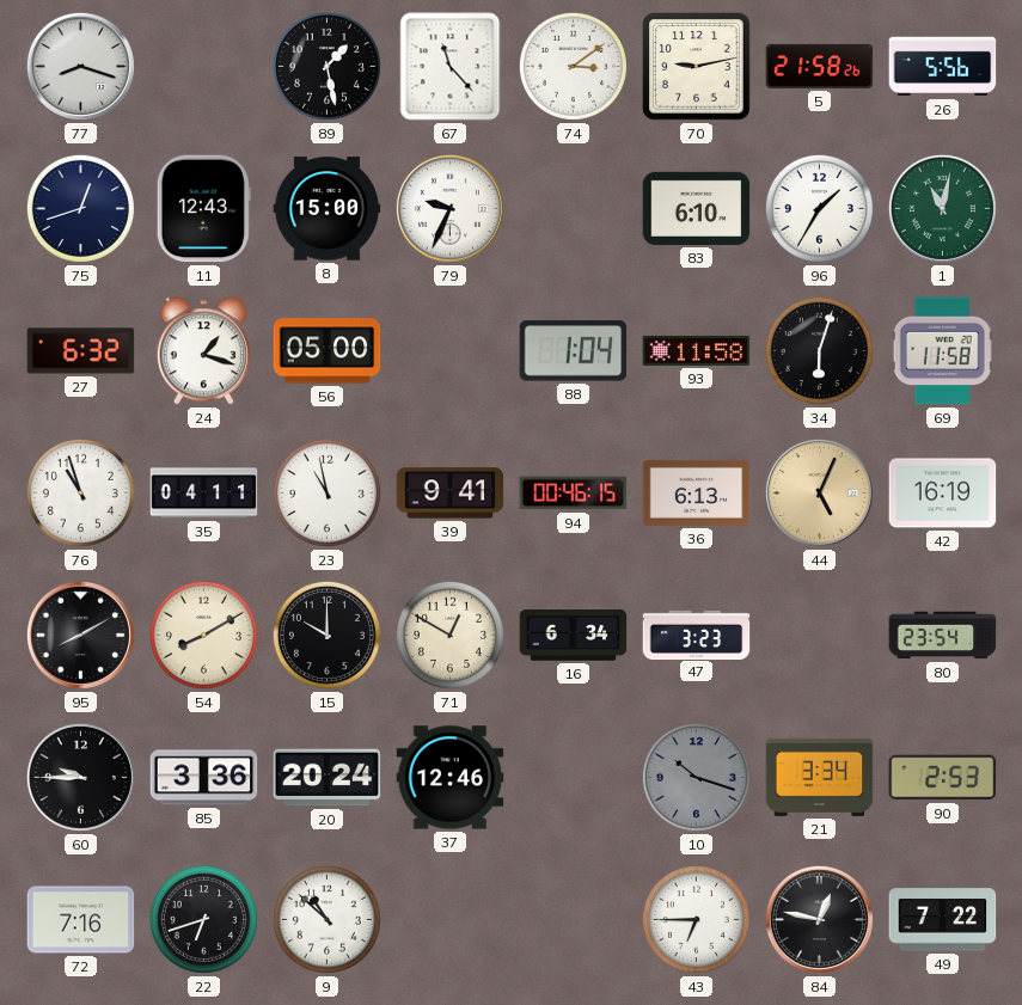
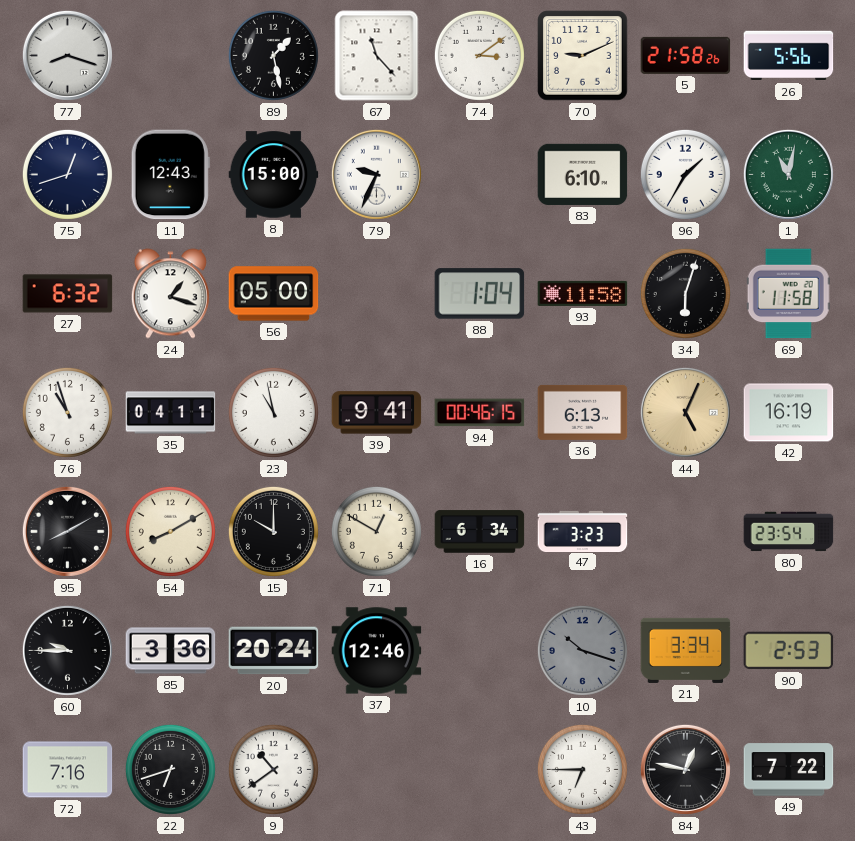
70: 9:13 -> 9:11
9: 10:52 -> 10:39
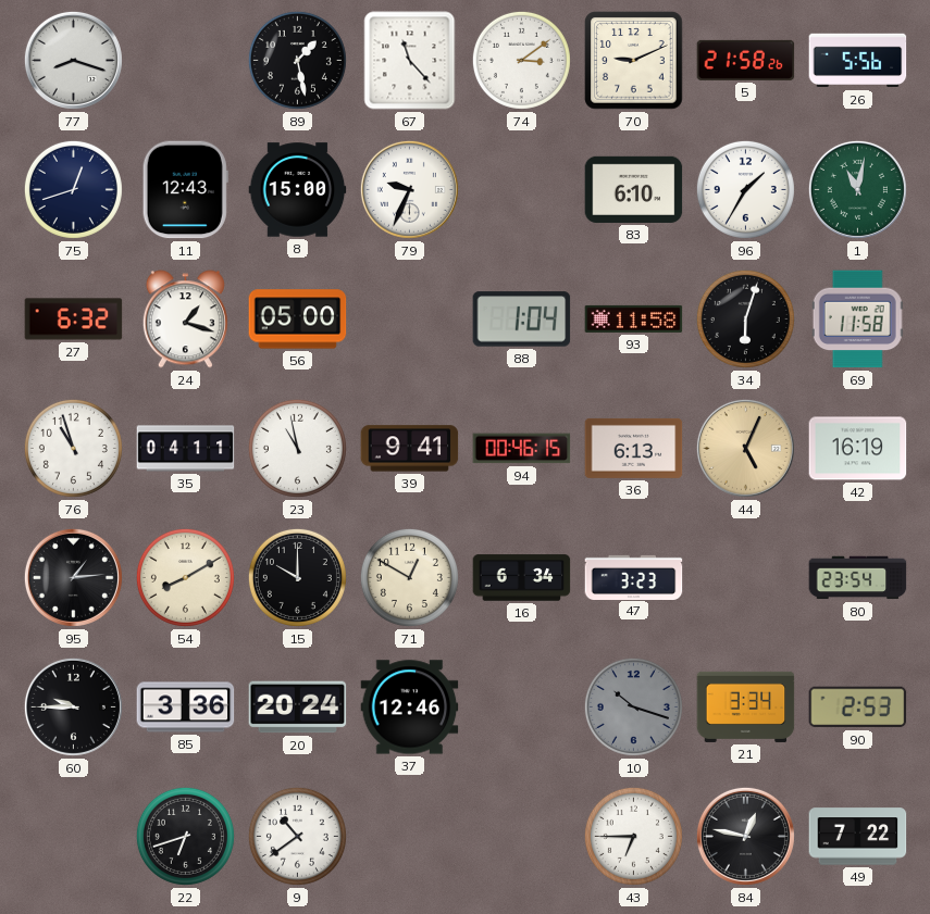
95: 8:10 -> 1:14
72: 7:16 -> none
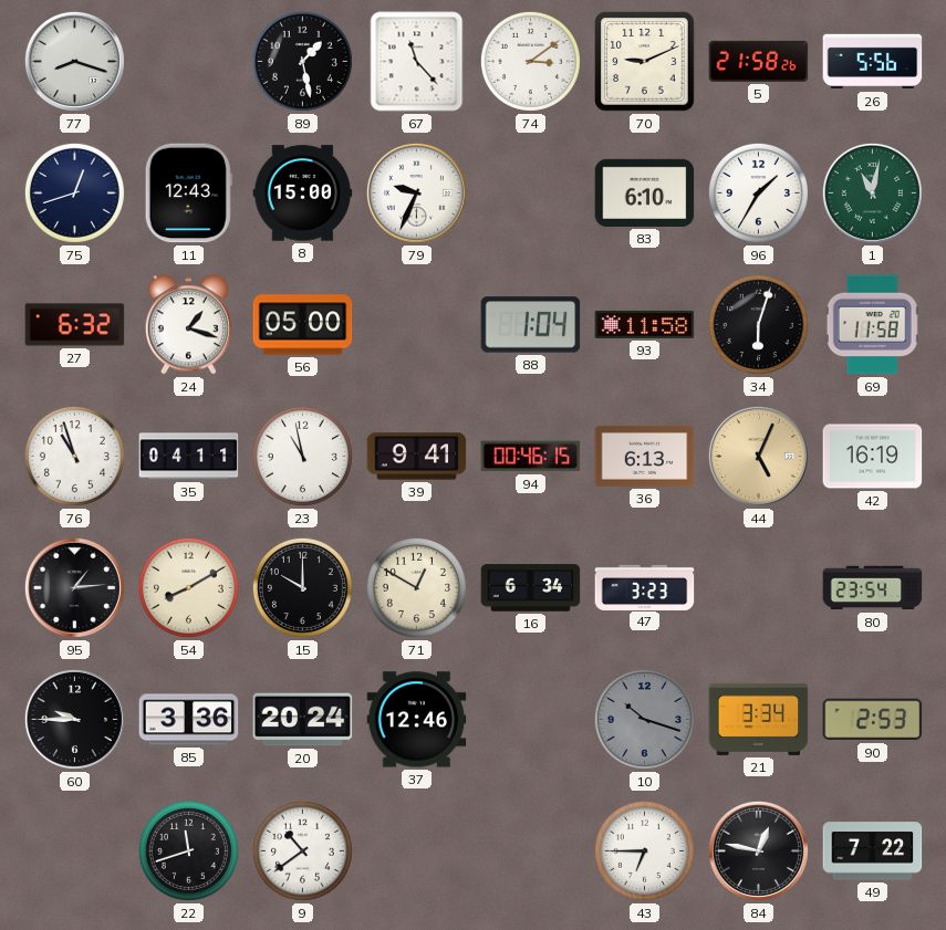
22: 6:42 -> 11:42
